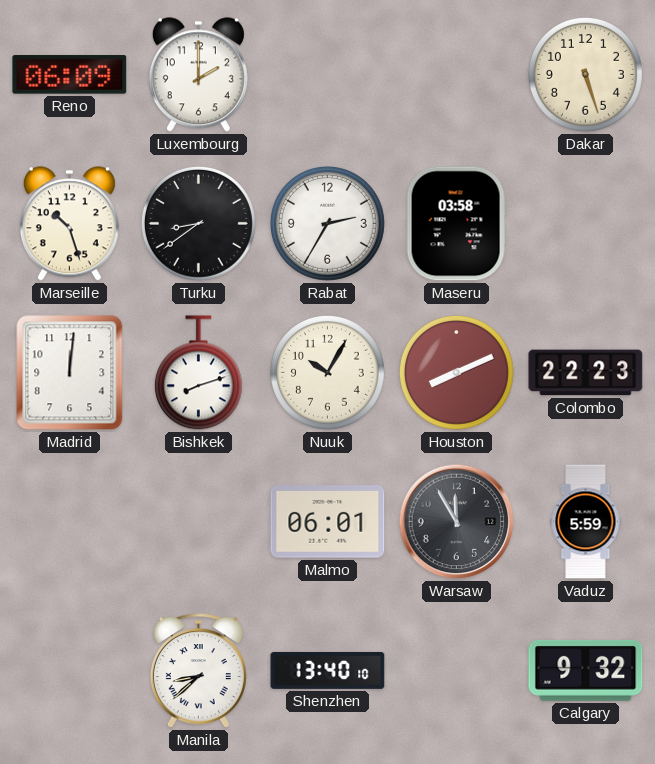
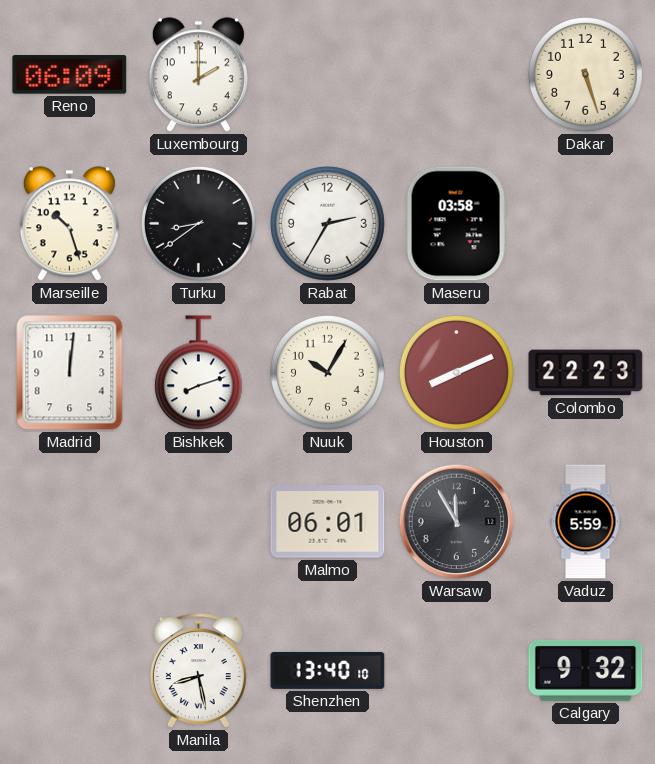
Manila: 8:38 -> 8:28
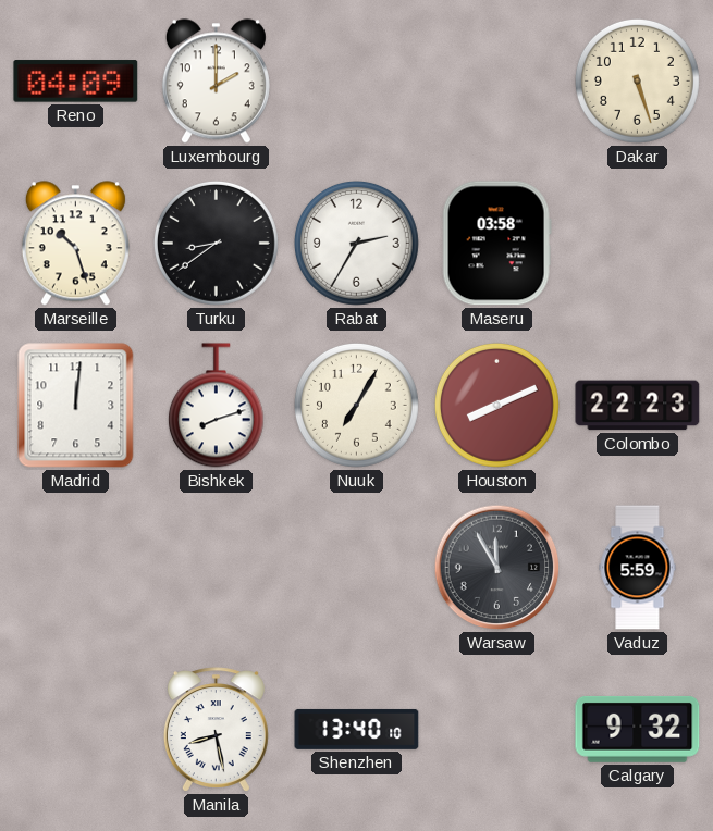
Reno: 06:09 -> 04:09
Nuuk: 10:05 -> 7:05
Malmo: 06:01 -> none
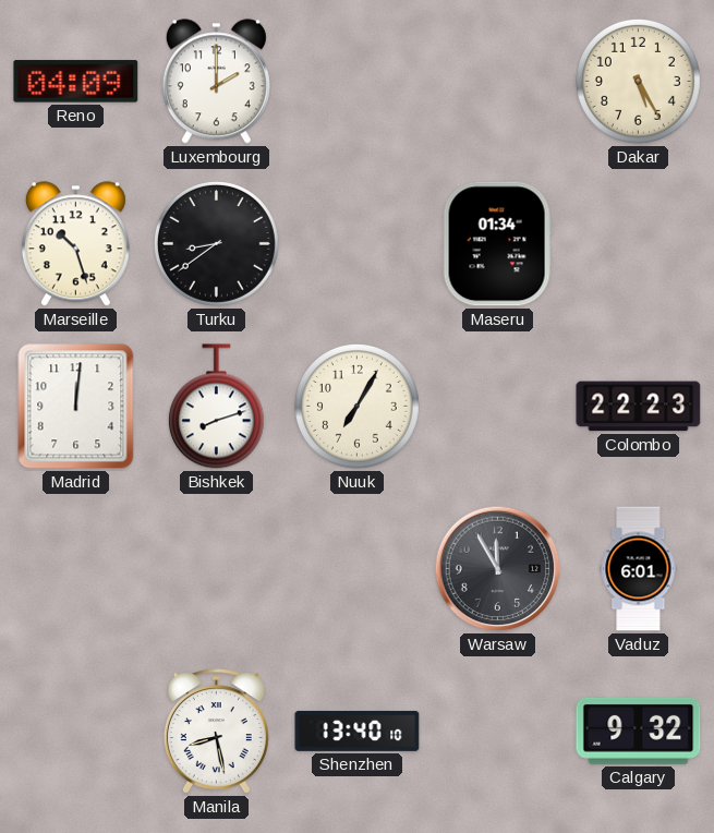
Dakar: 5:27 -> 5:25
Rabat: 2:35 -> none
Maseru: 03:58 -> 01:34
Houston: 8:11 -> none
Vaduz: 5:59 -> 6:01
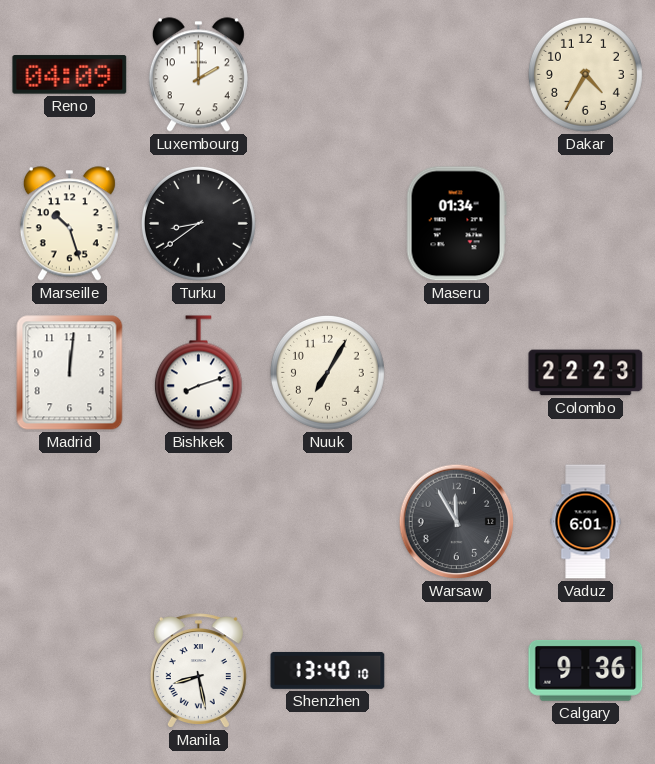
Dakar: 5:25 -> 4:35
Calgary: 9:32 -> 9:36
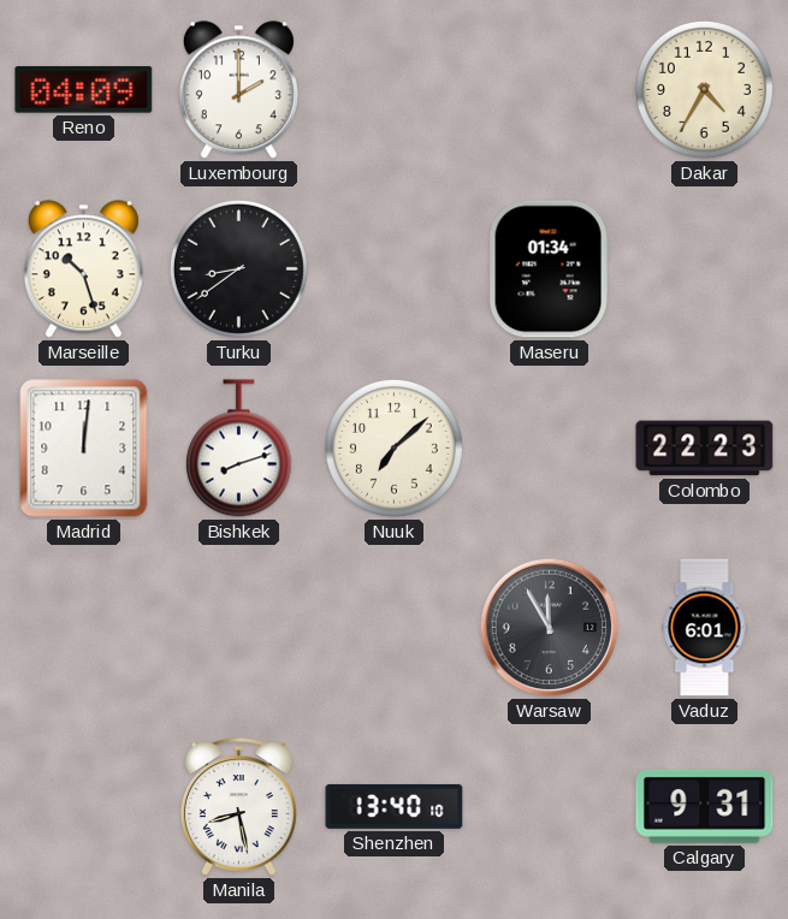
Nuuk: 7:05 -> 7:08
Calgary: 9:36 -> 9:31
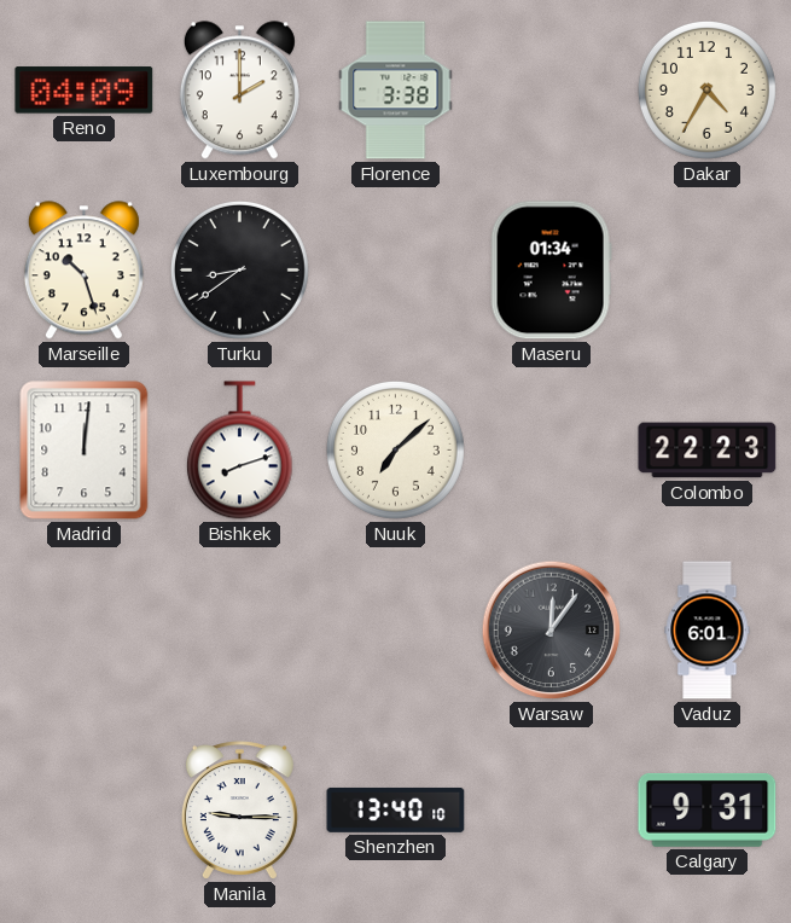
Florence: none -> 3:38
Warsaw: 11:55 -> 12:06
Manila: 8:28 -> 9:15
